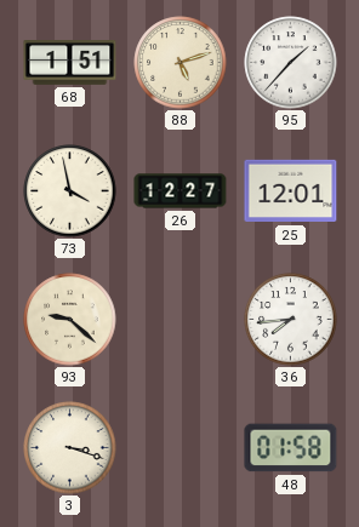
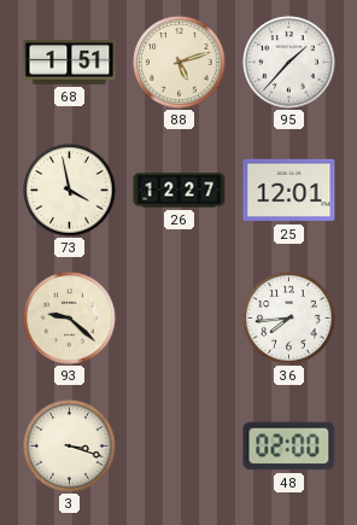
48: 01:58 -> 02:00
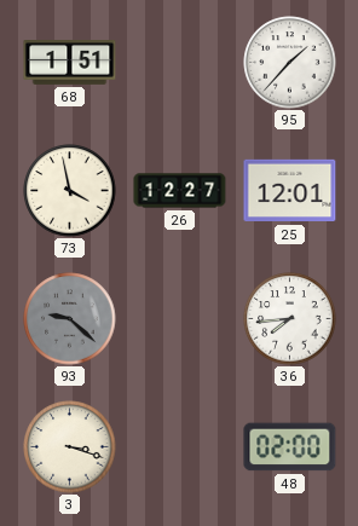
88: 5:12 -> none
93 dial: cream -> grey
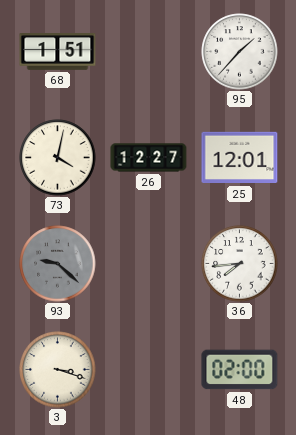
73: 3:58 -> 4:02
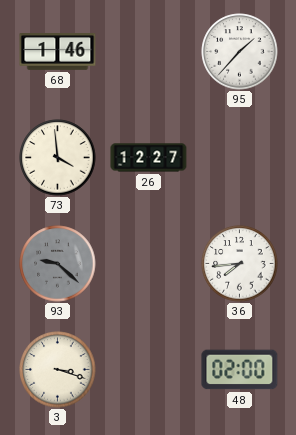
68: 1:51 -> 1:46
73: 4:02 -> 3:59
25: 12:01 -> none
